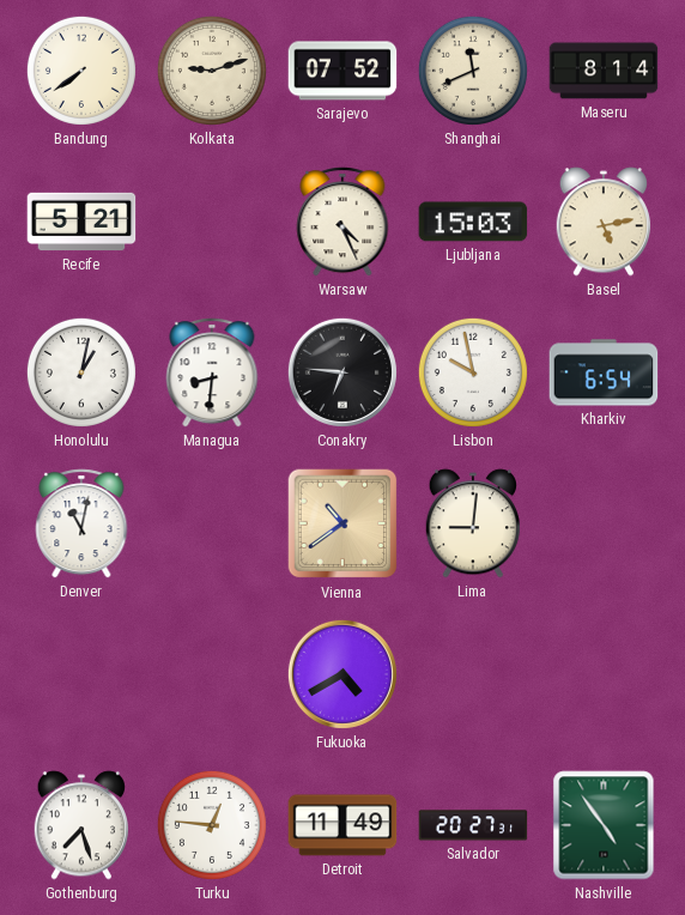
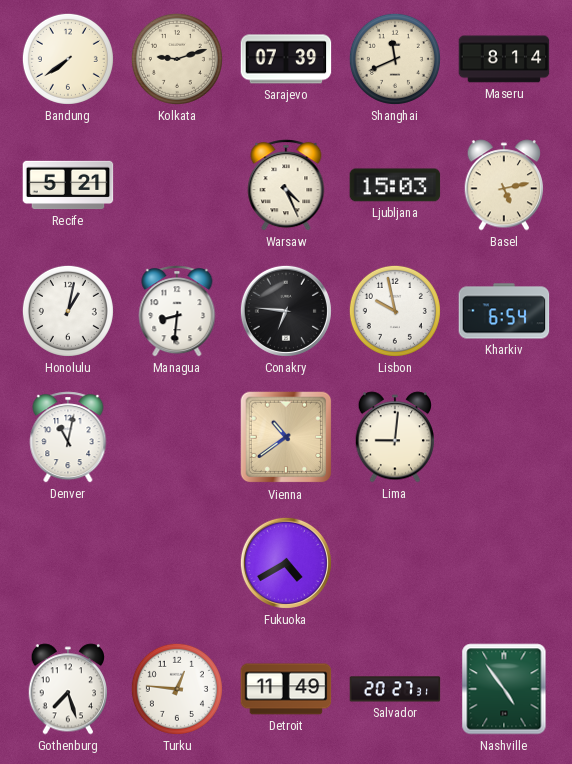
Sarajevo: 07:52 -> 07:39
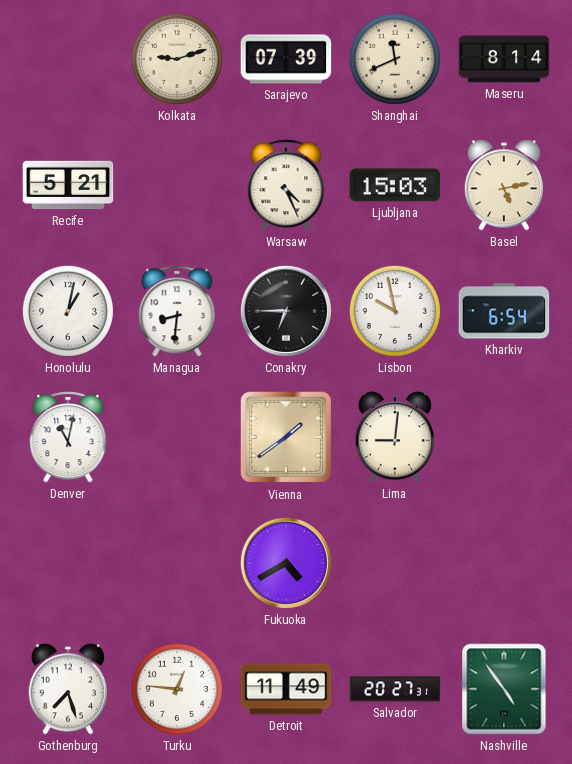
Bandung: 7:39 -> none
Conakry: 6:46 -> 6:45
Vienna: 10:39 -> 1:39
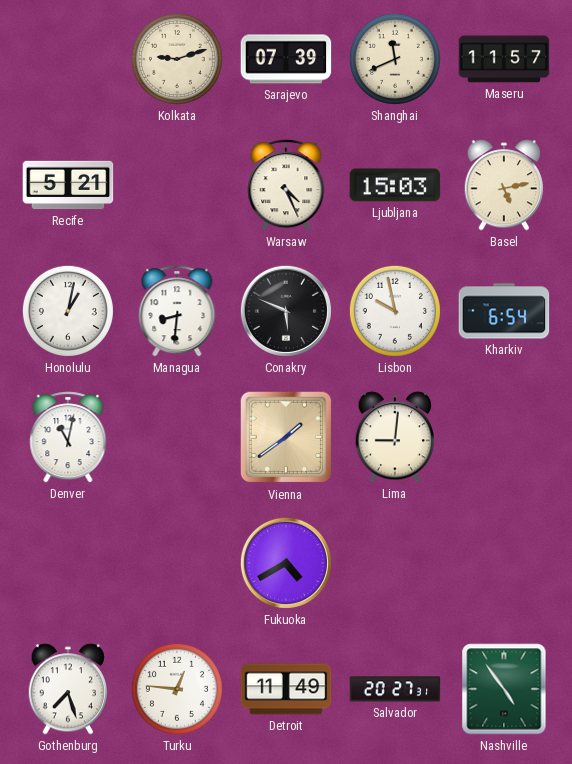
Maseru: 8:14 -> 11:57
Conakry: 6:45 -> 5:49
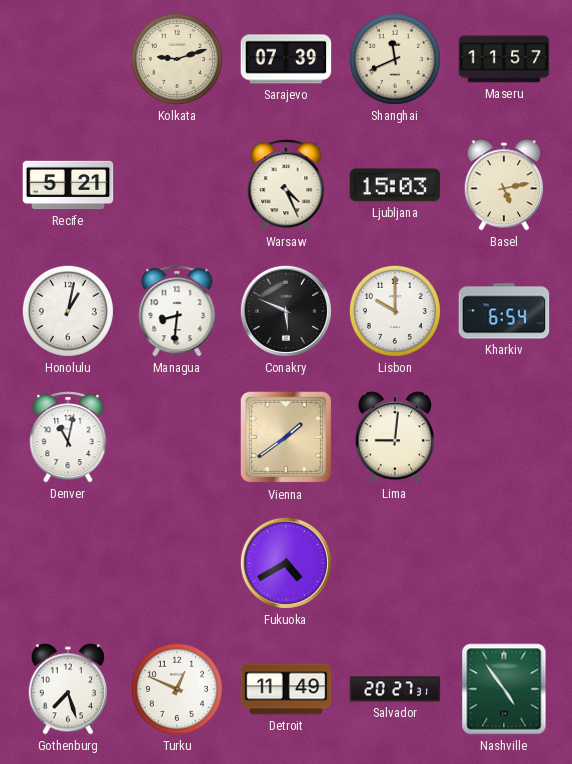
Lisbon: 9:58 -> 10:00
Turku: 12:46 -> 12:49
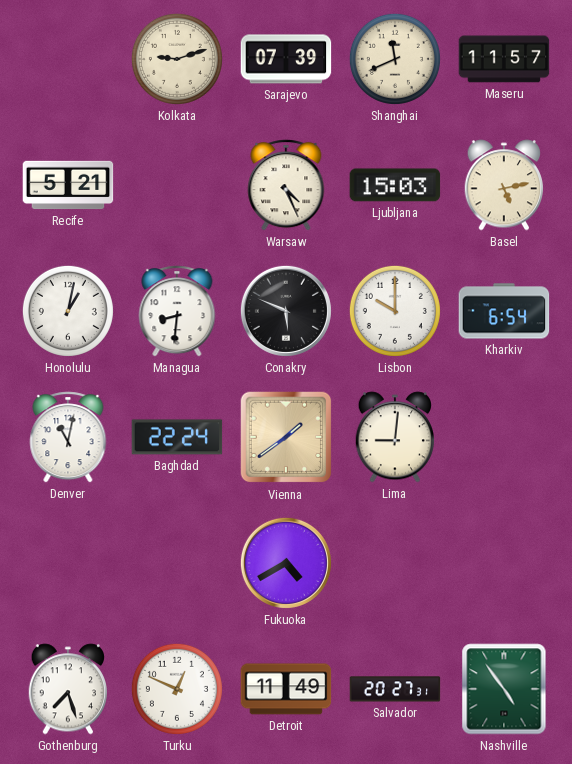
Baghdad: none -> 22:24
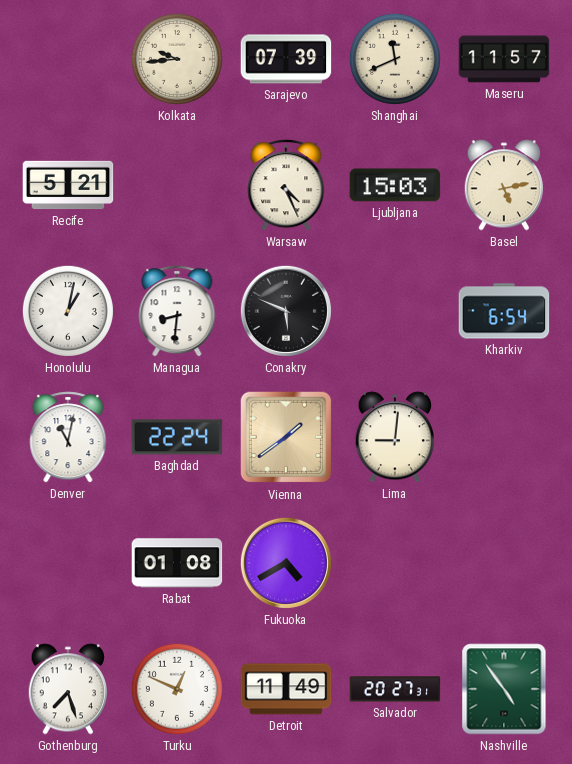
Kolkata: 9:12 -> 9:44
Lisbon: 10:00 -> none
Rabat: none -> 01:08
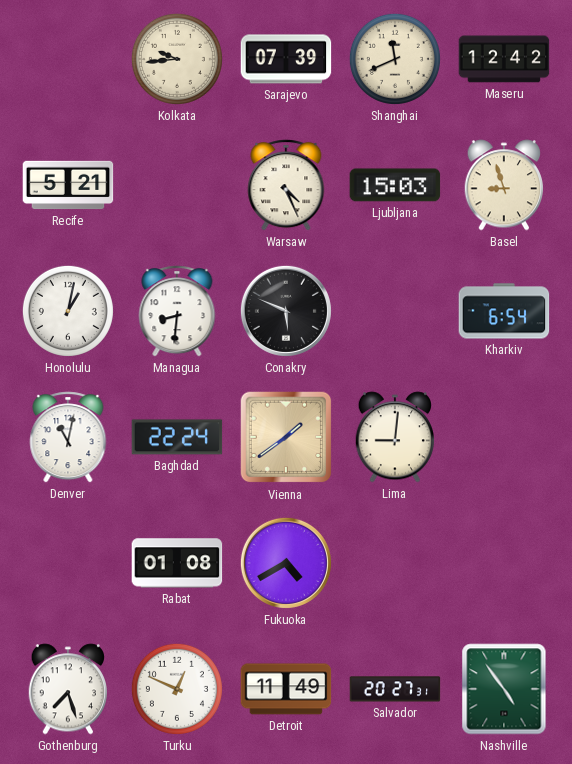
Maseru: 11:57 -> 12:42
Basel: 5:13 -> 8:57
